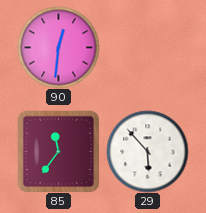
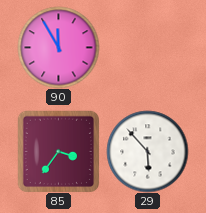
90: 12:31 -> 11:55
85: 11:36 -> 3:36
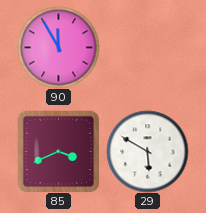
85: 3:36 -> 3:41
29: 5:53 -> 5:50
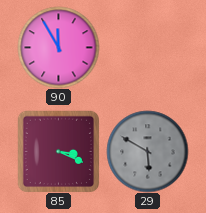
85: 3:41 -> 3:19
29 dial: white -> grey
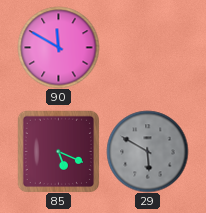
90: 11:55 -> 11:50
85: 3:19 -> 5:19
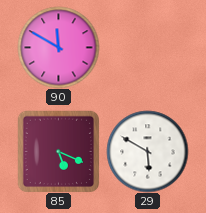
29 dial: grey -> white
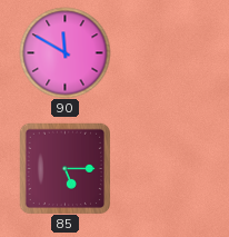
85: 5:19 -> 5:15
29: 5:50 -> none
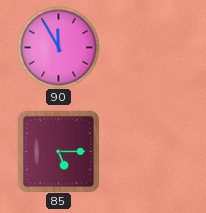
90: 11:50 -> 11:55
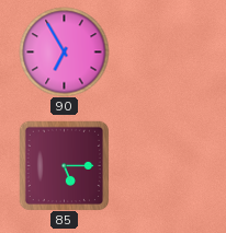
90: 11:55 -> 6:55
